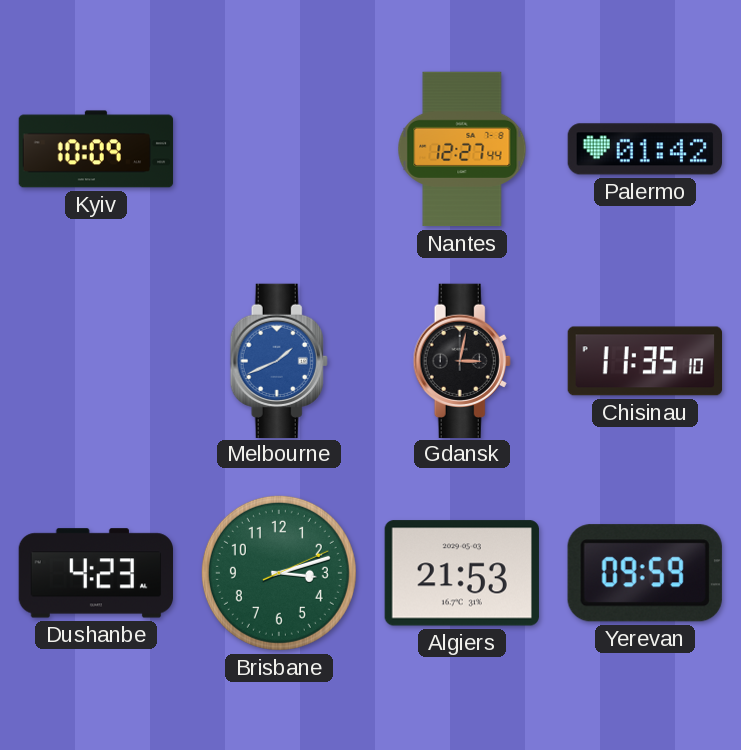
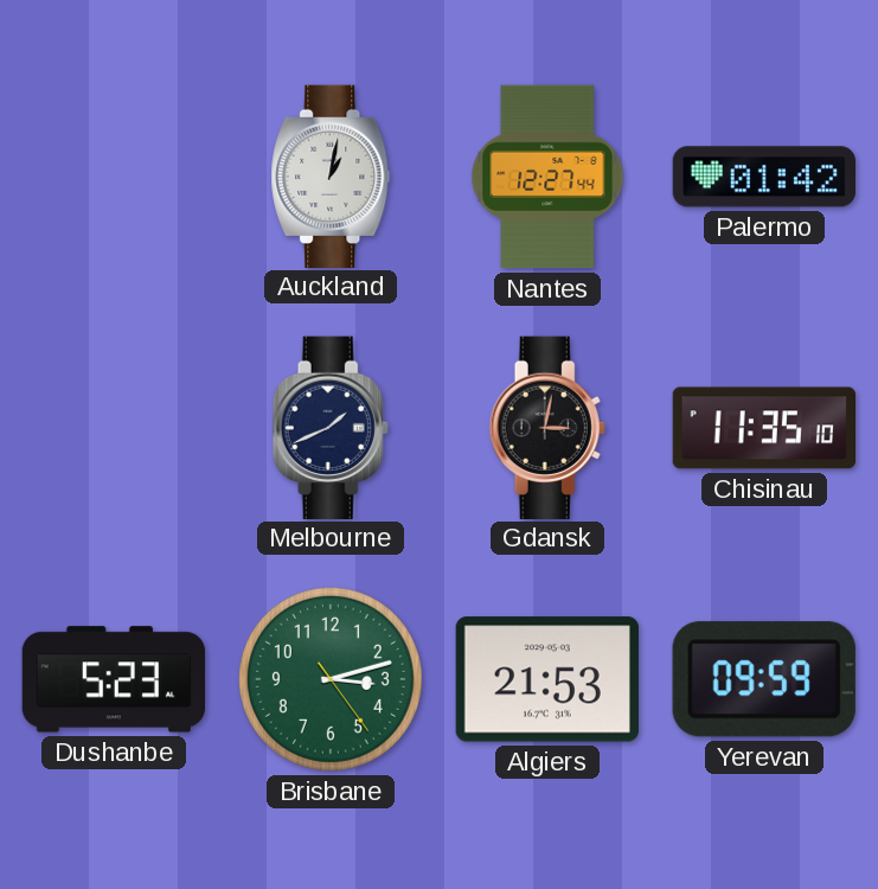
Kyiv: 10:09 -> none
Auckland: none -> 1:02
Melbourne dial: blue -> navy
Dushanbe: 4:23 -> 5:23
Brisbane: 3:12:11 -> 3:12:24
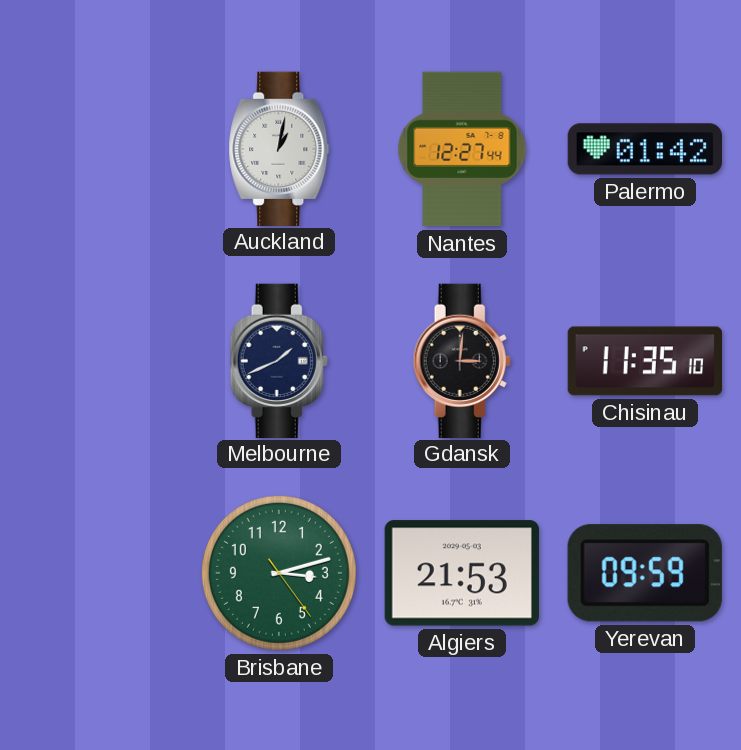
Gdansk: 3:02 -> 3:01
Dushanbe: 5:23 -> none
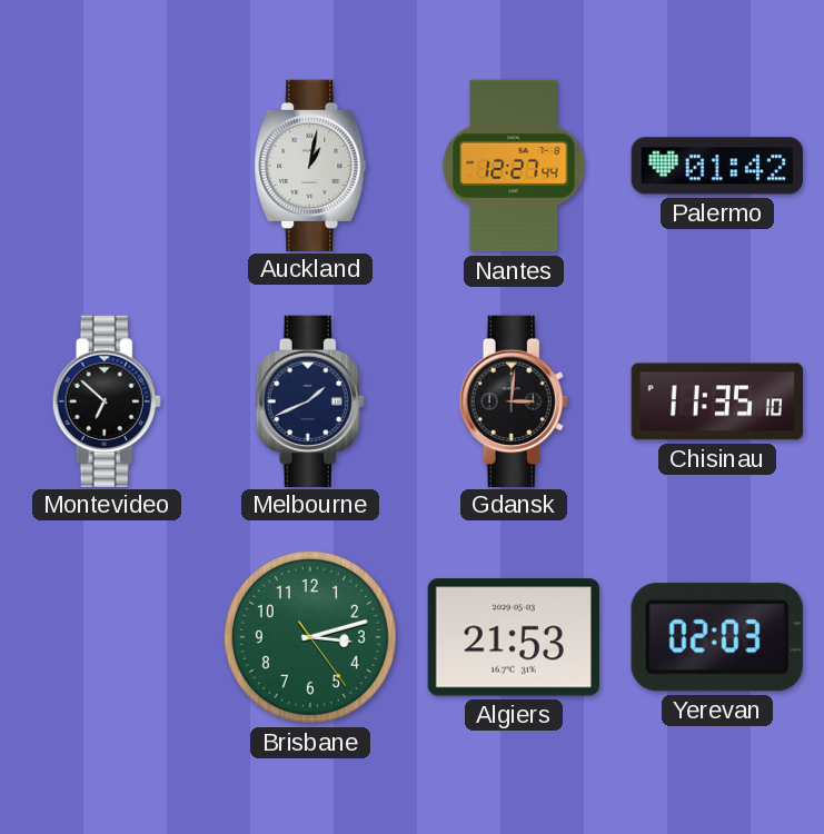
Montevideo: none -> 6:52
Yerevan: 09:59 -> 02:03
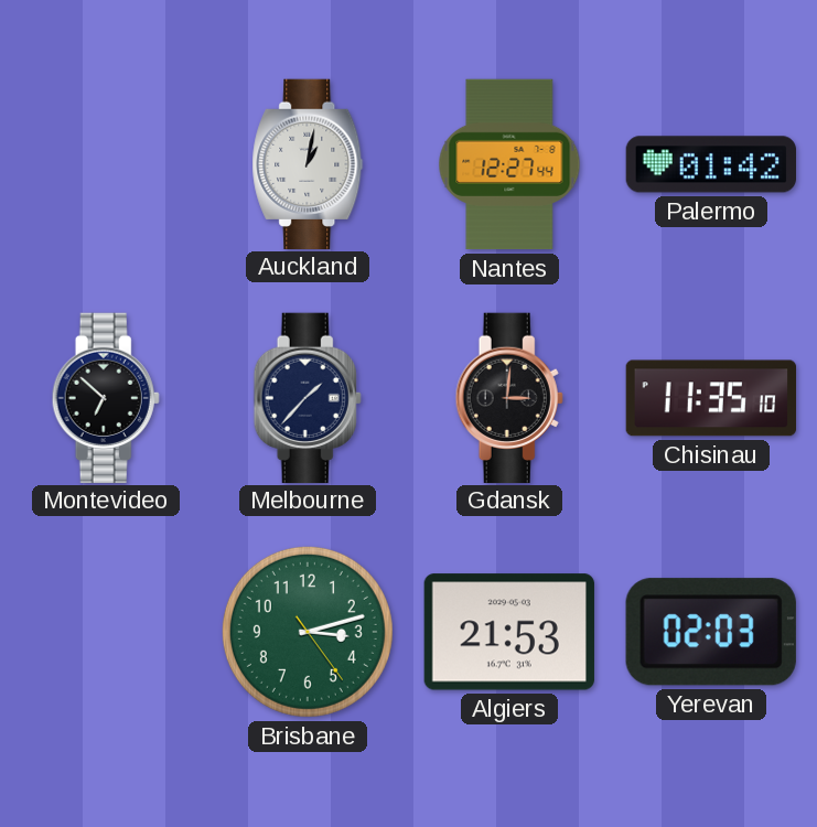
Melbourne: 1:41 -> 1:37
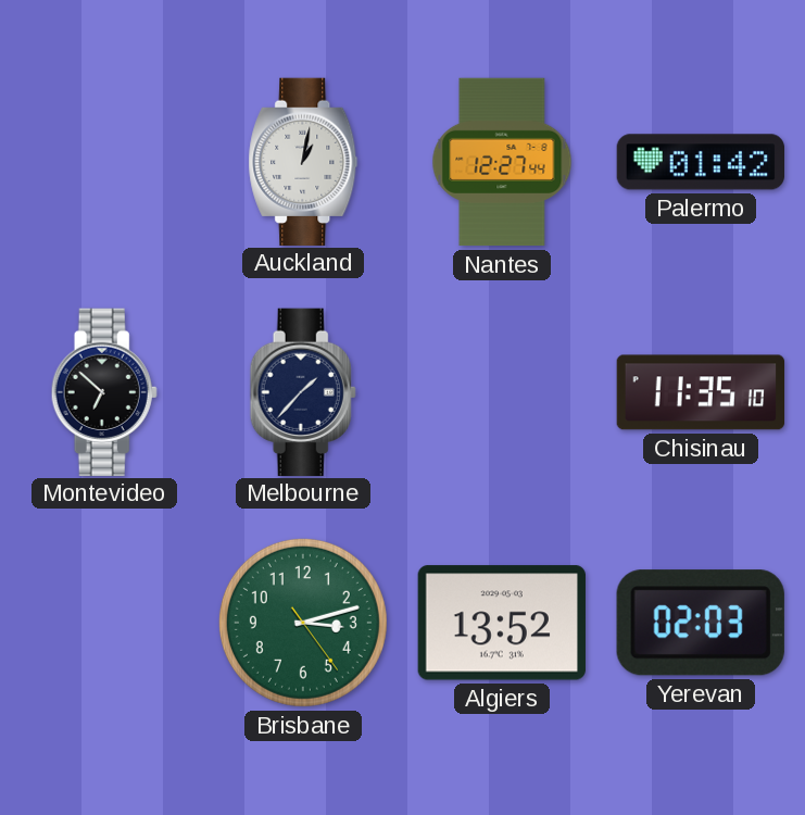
Gdansk: 3:01 -> none
Algiers: 21:53 -> 13:52
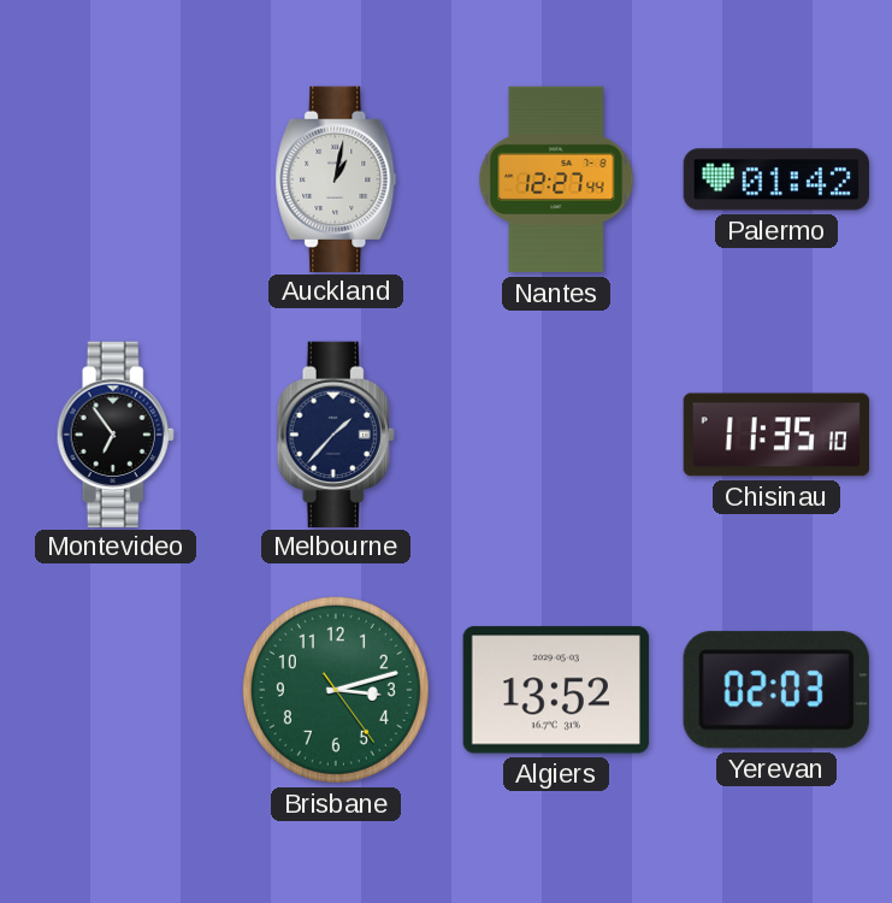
Montevideo: 6:52 -> 6:54
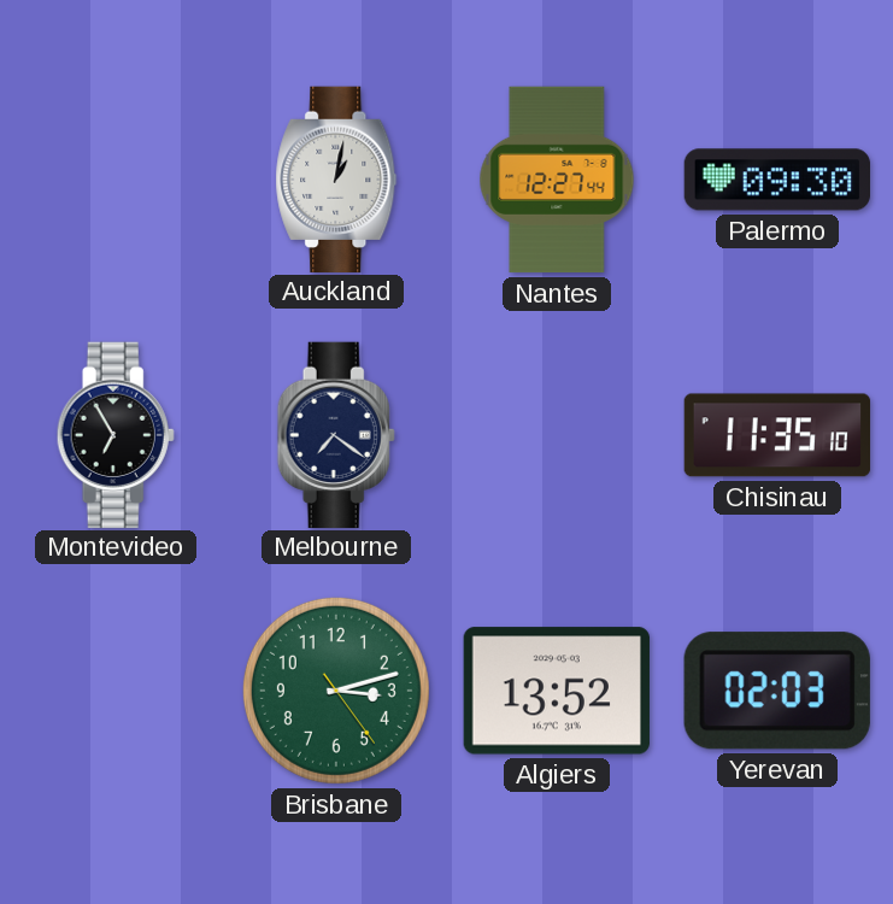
Palermo: 01:42 -> 09:30
Montevideo: 6:54 -> 6:55
Melbourne: 1:37 -> 7:21
